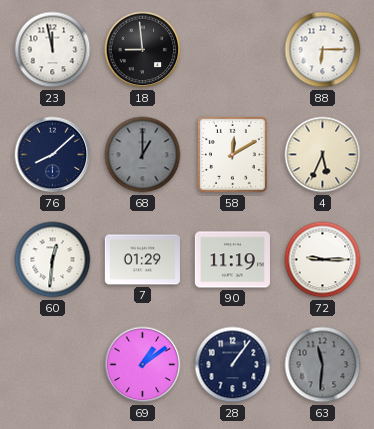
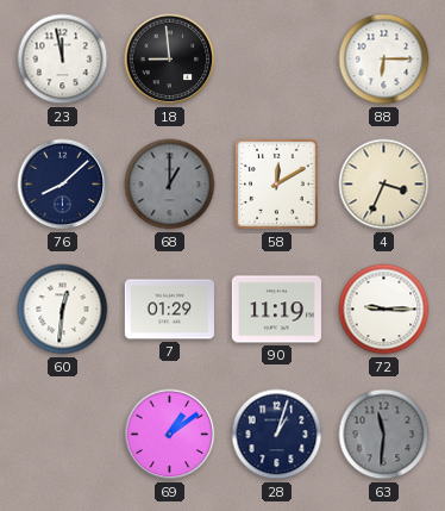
4: 5:34 -> 3:34
28: 1:06 -> 1:03
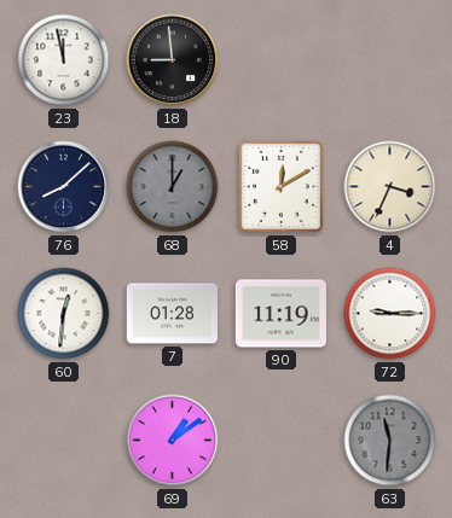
88: 6:15 -> none
7: 01:29 -> 01:28
28: 1:03 -> none
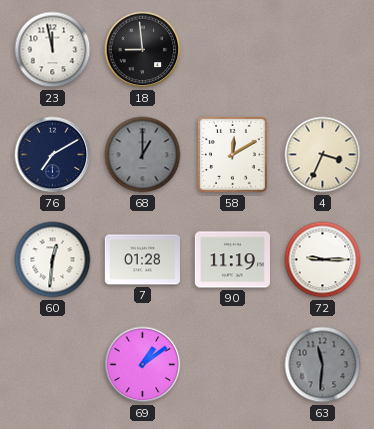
76: 8:08 -> 7:10
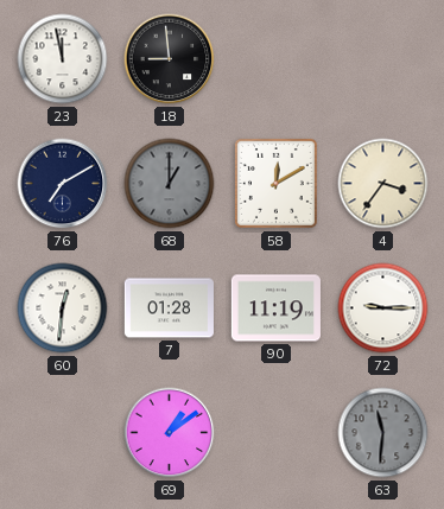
4: 3:34 -> 3:36
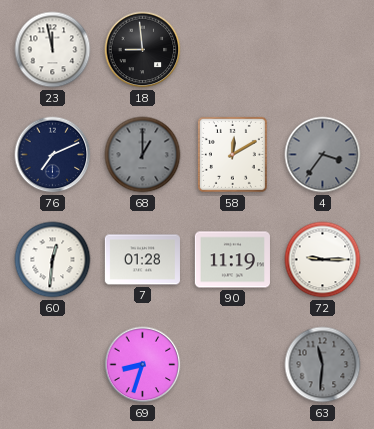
76: 7:10 -> 7:11
4 dial: cream -> grey
69: 1:09 -> 8:33
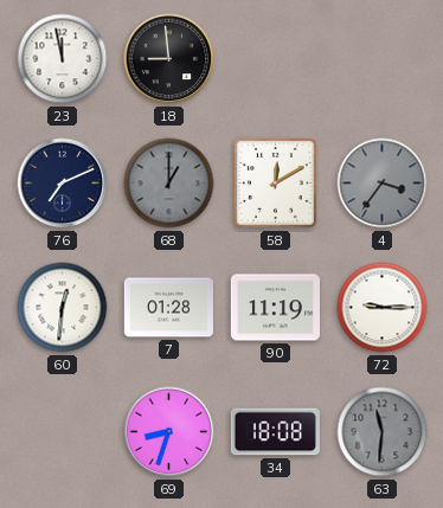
34: none -> 18:08
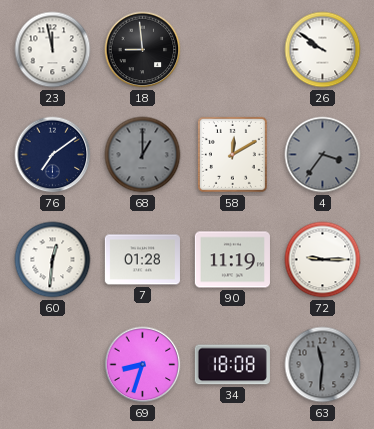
26: none -> 9:51
76: 7:11 -> 7:09
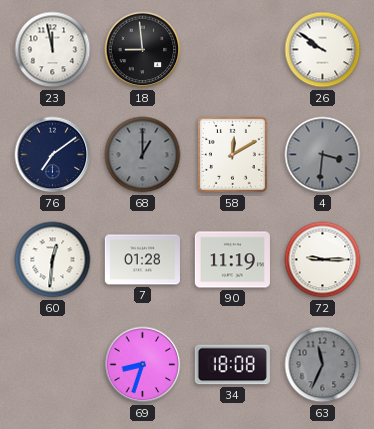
4: 3:36 -> 3:31
63: 11:31 -> 11:34
